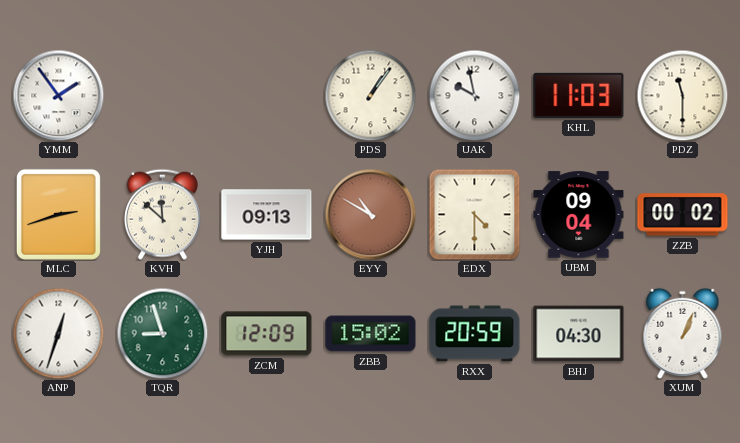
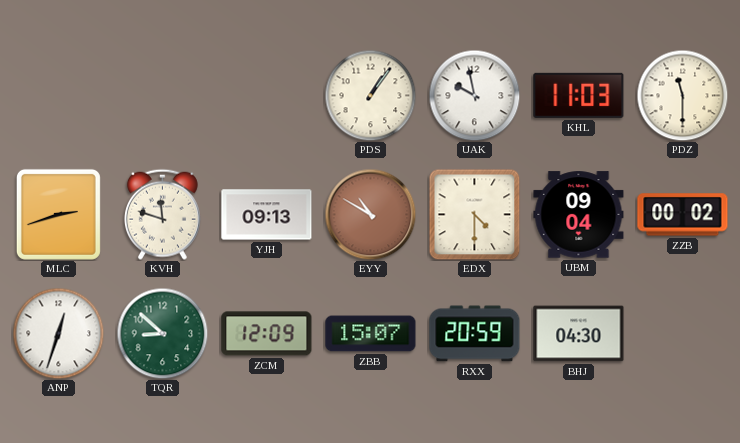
YMM: 1:54 -> none
KVH: 11:52 -> 11:48
TQR: 8:57 -> 8:52
ZBB: 15:02 -> 15:07
XUM: 1:04 -> none
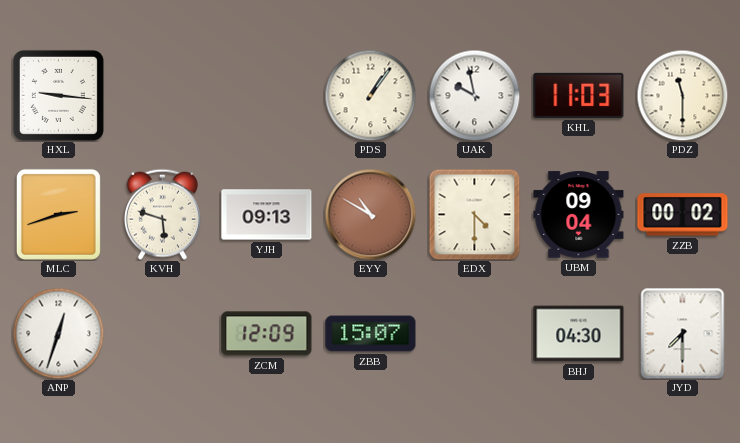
HXL: none -> 9:16
KVH: 11:48 -> 5:48
TQR: 8:52 -> none
RXX: 20:59 -> none
JYD: none -> 7:30
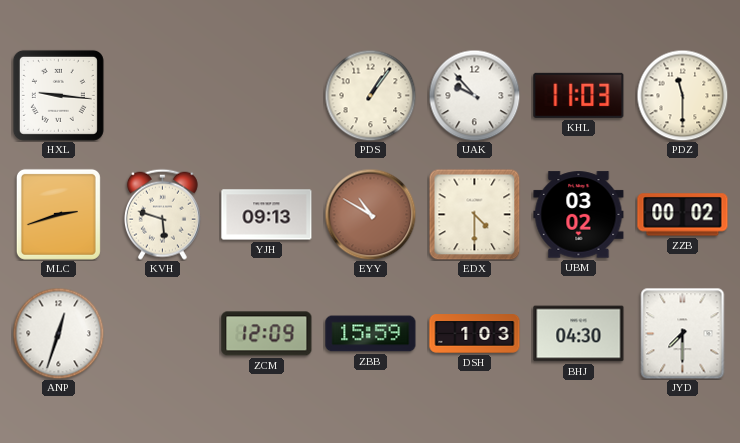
UAK: 9:58 -> 9:53
UBM: 09:04 -> 03:02
ZBB: 15:07 -> 15:59
DSH: none -> 1:03
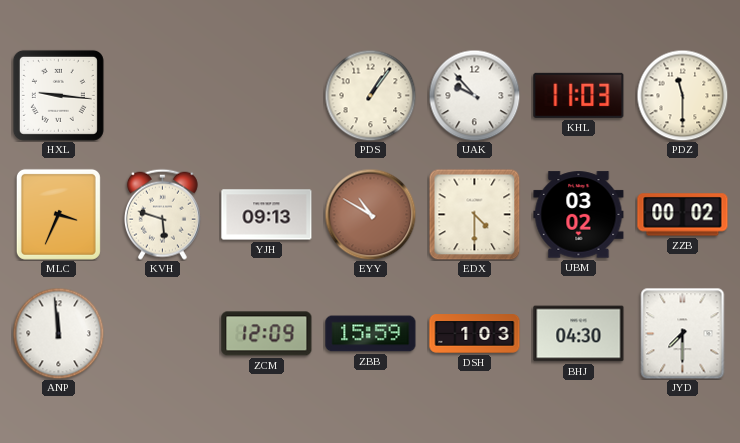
MLC: 2:42 -> 3:34
ANP: 12:33 -> 11:59
